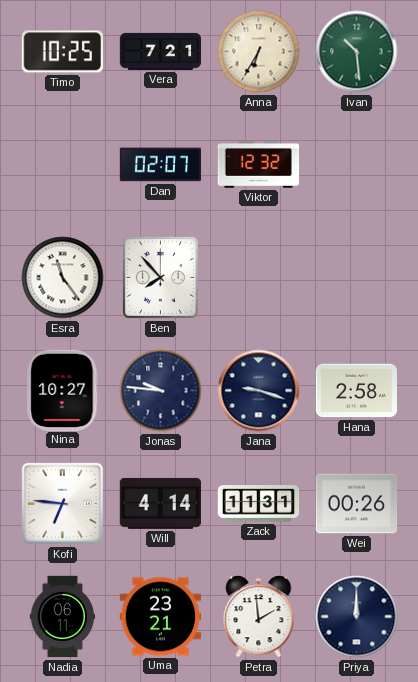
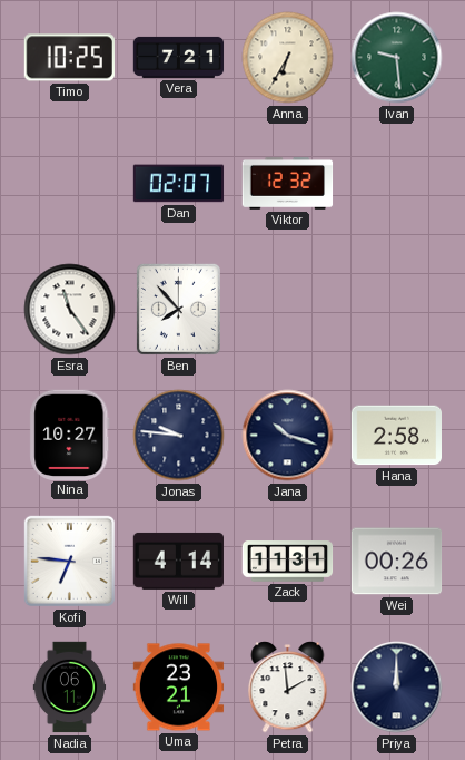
Ivan: 10:29 -> 9:29
Jana: 9:18 -> 10:18
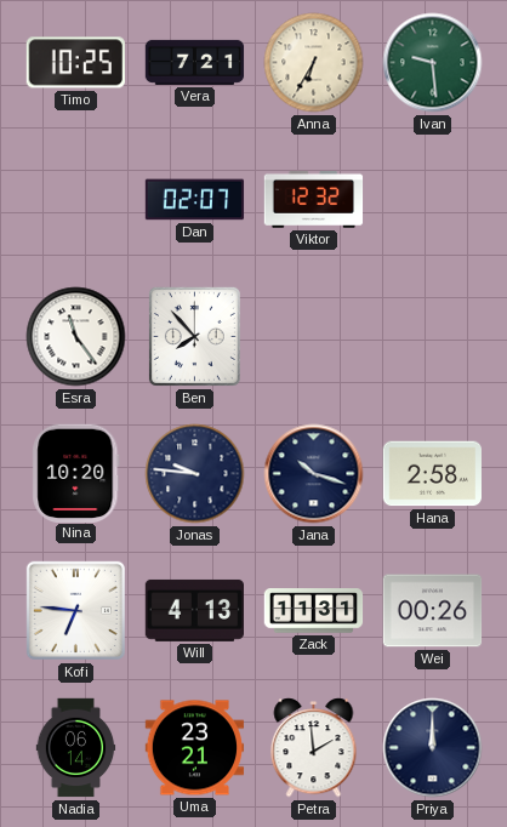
Nina: 10:27 -> 10:20
Will: 4:14 -> 4:13
Nadia: 06:11 -> 06:14
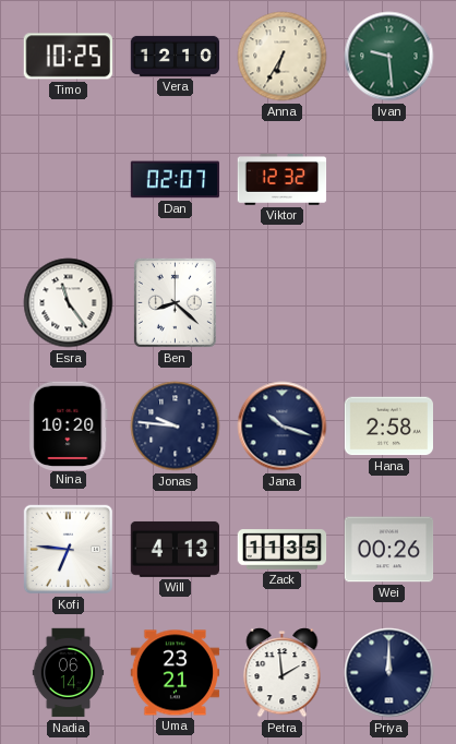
Vera: 7:21 -> 12:10
Ben: 7:53 -> 8:22
Zack: 11:31 -> 11:35
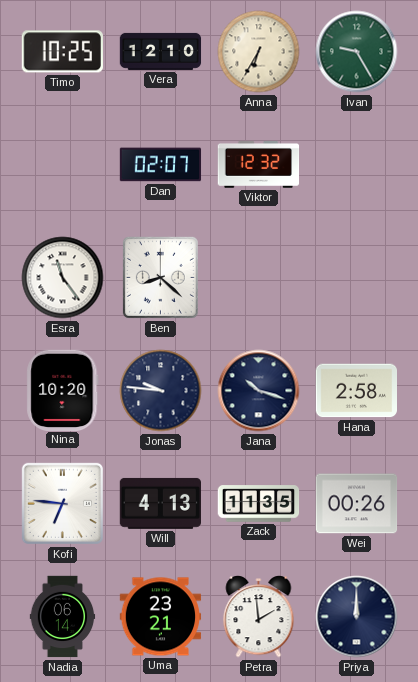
Ivan: 9:29 -> 9:25
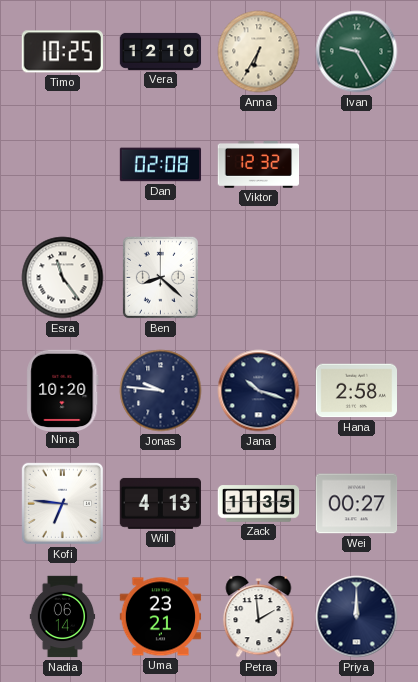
Dan: 02:07 -> 02:08
Wei: 00:26 -> 00:27
